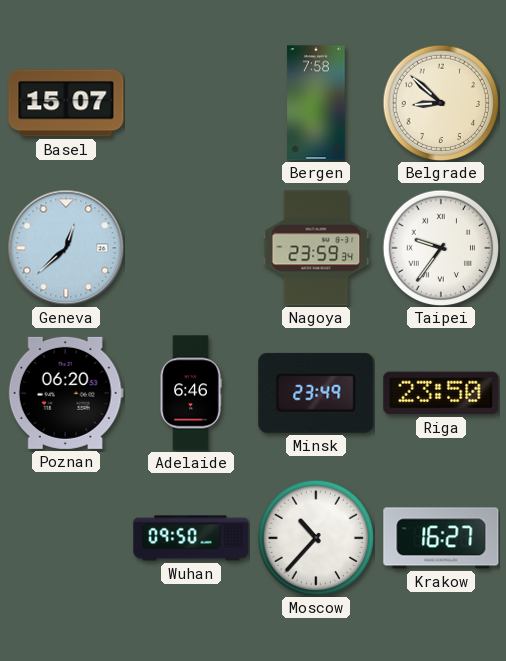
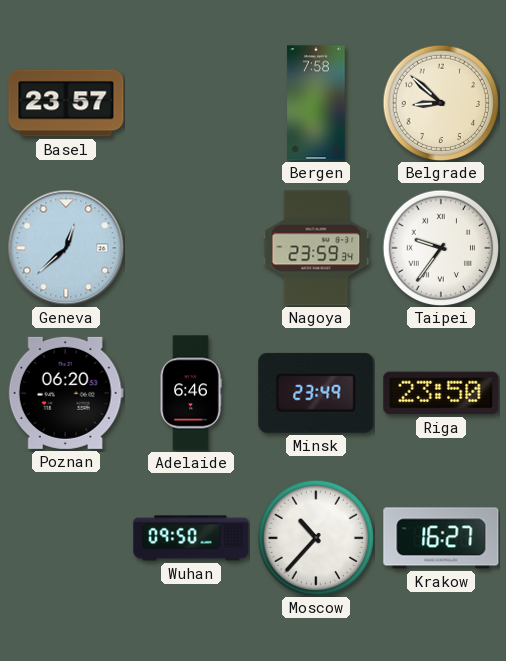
Basel: 15:07 -> 23:57
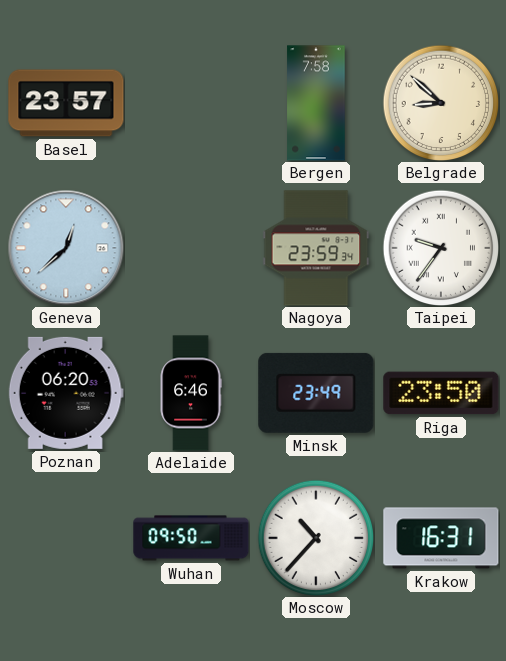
Krakow: 16:27 -> 16:31
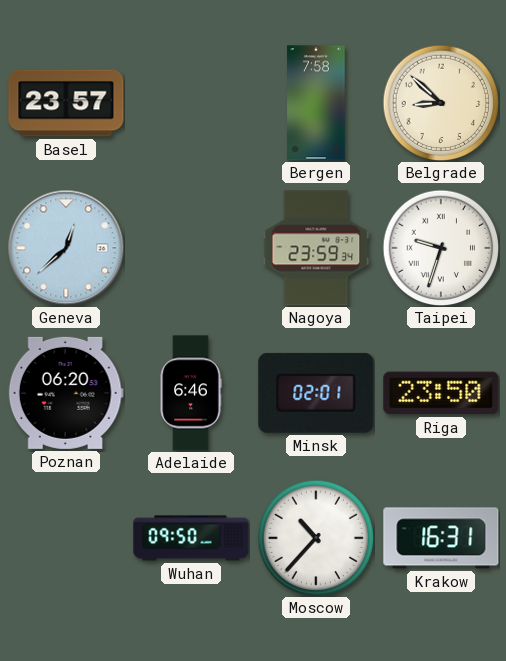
Taipei: 9:36 -> 9:33
Minsk: 23:49 -> 02:01
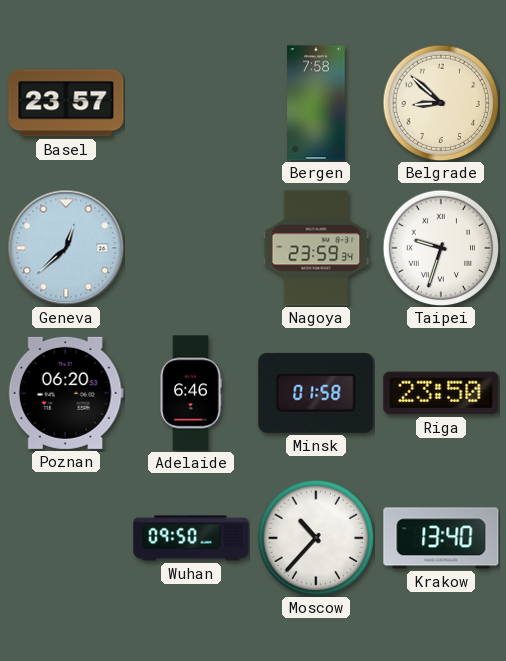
Minsk: 02:01 -> 01:58
Krakow: 16:31 -> 13:40
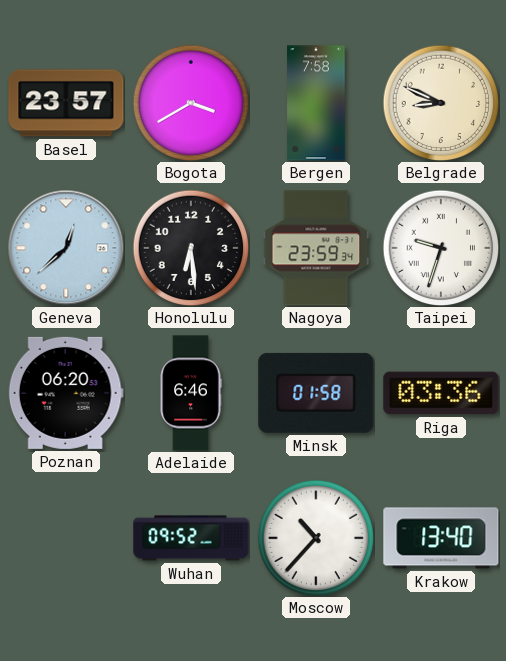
Bogota: none -> 3:40
Belgrade: 8:52 -> 8:49
Honolulu: none -> 6:29
Riga: 23:50 -> 03:36
Wuhan: 09:50 -> 09:52
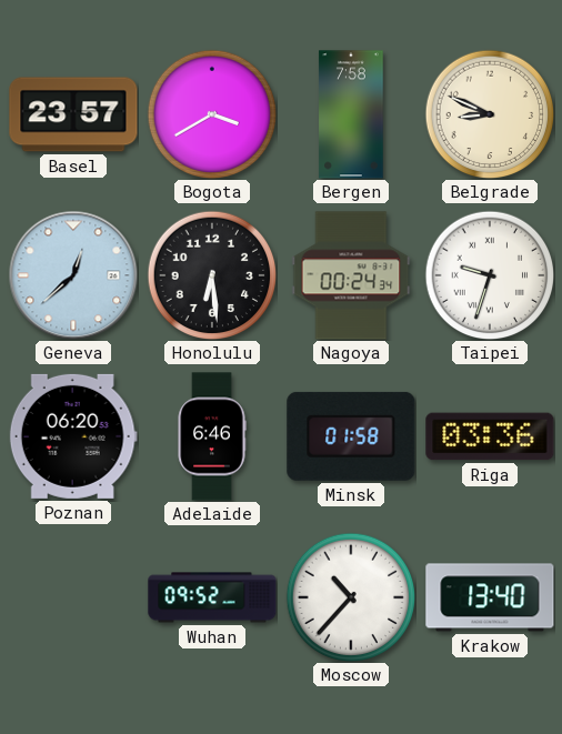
Nagoya: 23:59 -> 00:24
